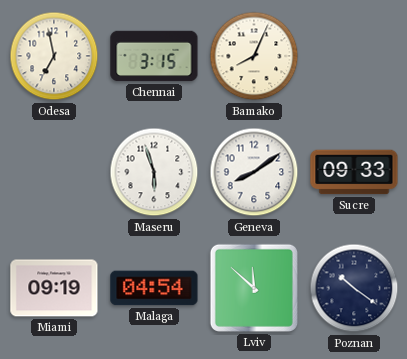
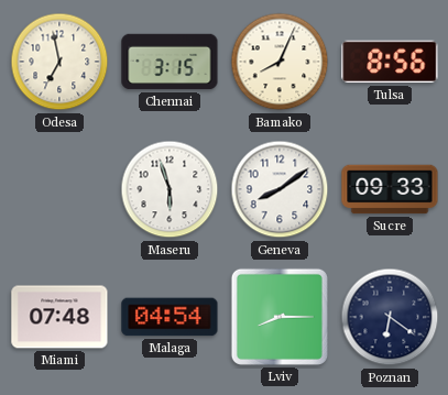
Tulsa: none -> 8:56
Miami: 09:19 -> 07:48
Lviv: 11:52 -> 8:15
Poznan: 10:21 -> 6:21
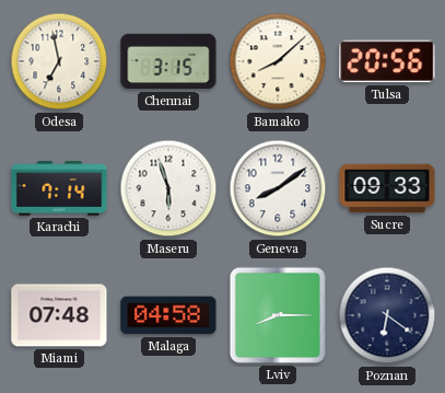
Bamako: 8:04 -> 8:08
Tulsa: 8:56 -> 20:56
Karachi: none -> 7:14
Malaga: 04:54 -> 04:58
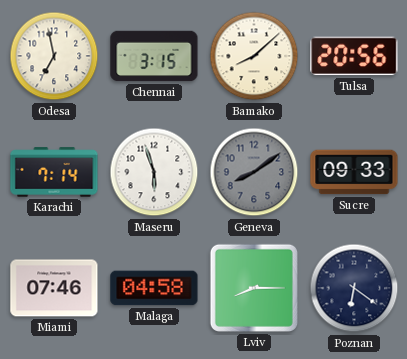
Geneva dial: white -> grey
Miami: 07:48 -> 07:46
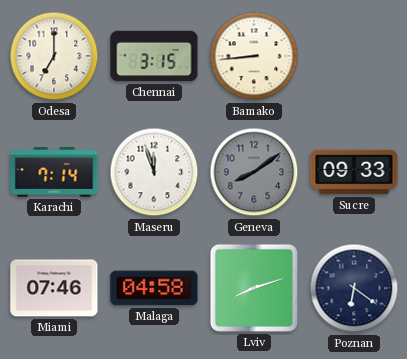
Odesa: 6:58 -> 7:00
Bamako: 8:08 -> 8:44
Tulsa: 20:56 -> none
Maseru: 5:57 -> 11:57
Lviv: 8:15 -> 8:12
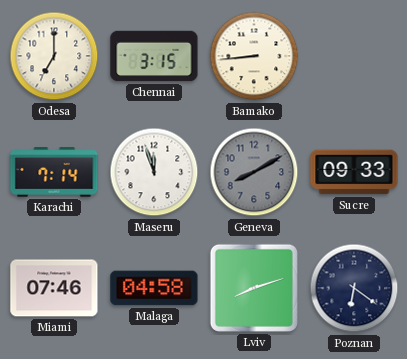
Geneva: 8:09 -> 8:10
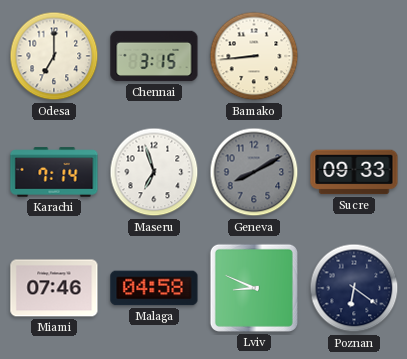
Maseru: 11:57 -> 6:57
Lviv: 8:12 -> 8:49
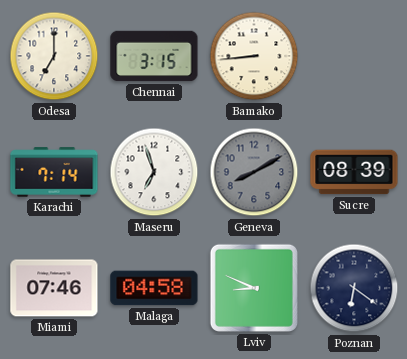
Sucre: 09:33 -> 08:39
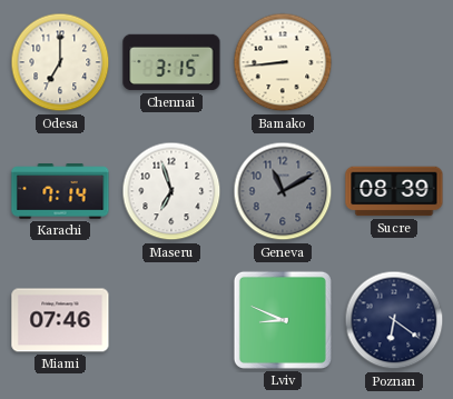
Geneva: 8:10 -> 11:10
Malaga: 04:58 -> none
